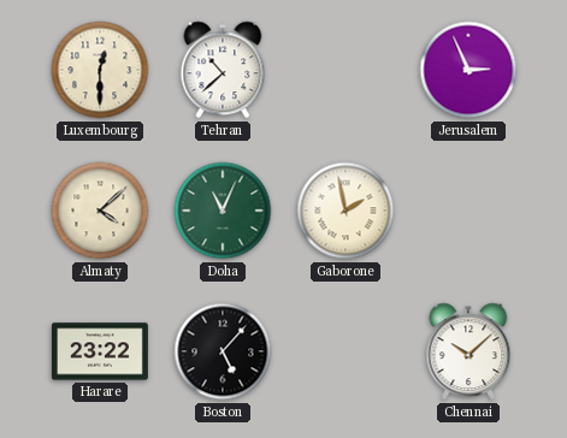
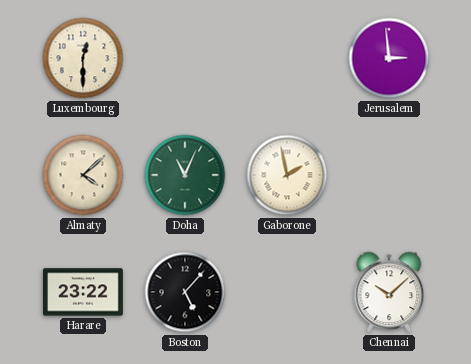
Tehran: 10:38 -> none
Jerusalem: 2:56 -> 2:59
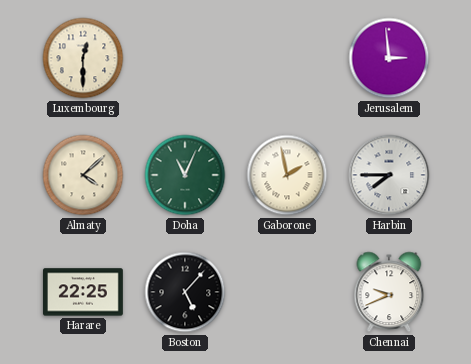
Harbin: none -> 7:45
Harare: 23:22 -> 22:25
Chennai: 10:08 -> 9:41
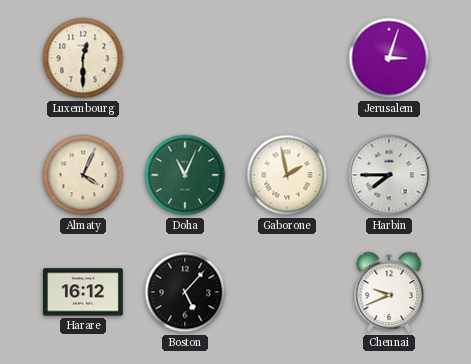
Jerusalem: 2:59 -> 3:03
Almaty: 4:08 -> 4:04
Harare: 22:25 -> 16:12
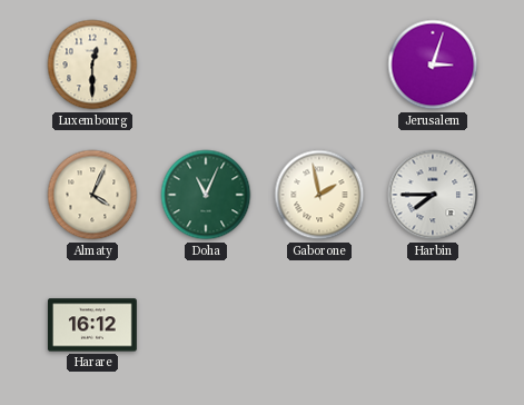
Boston: 5:07 -> none
Chennai: 9:41 -> none
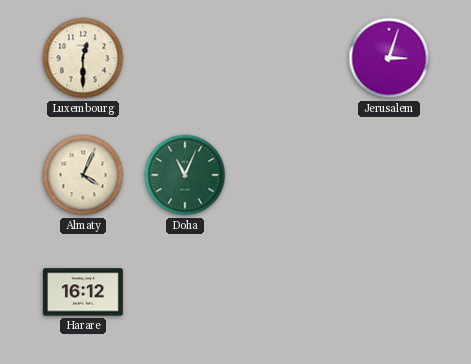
Gaborone: 1:58 -> none
Harbin: 7:45 -> none
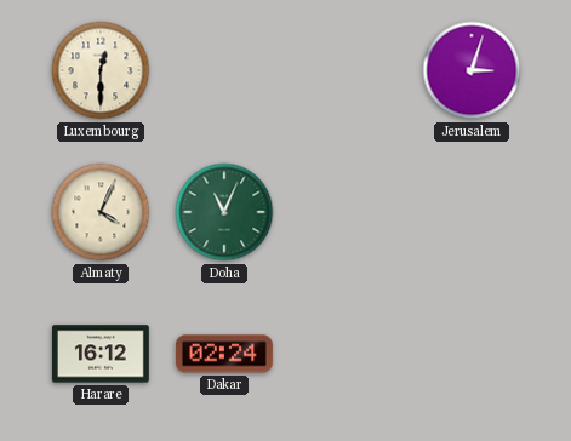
Dakar: none -> 02:24
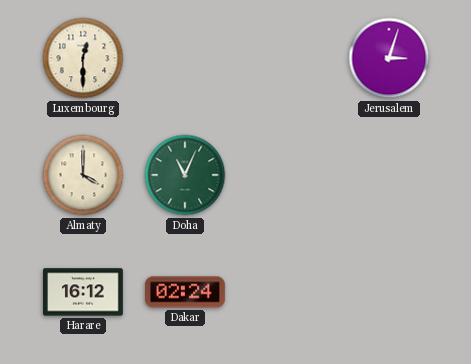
Almaty: 4:04 -> 4:00
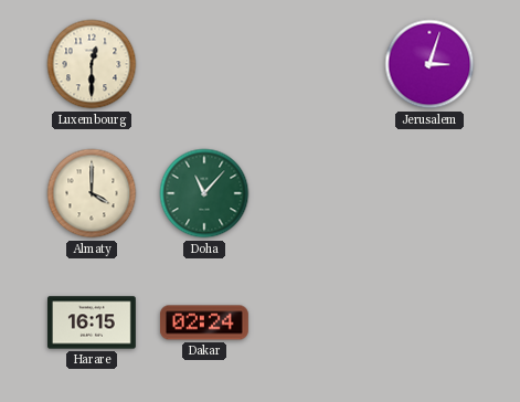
Doha: 11:04 -> 11:07
Harare: 16:12 -> 16:15
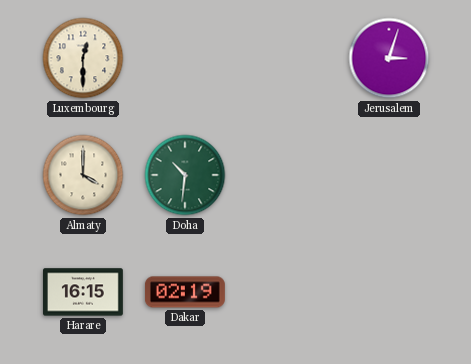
Doha: 11:07 -> 10:31
Dakar: 02:24 -> 02:19
